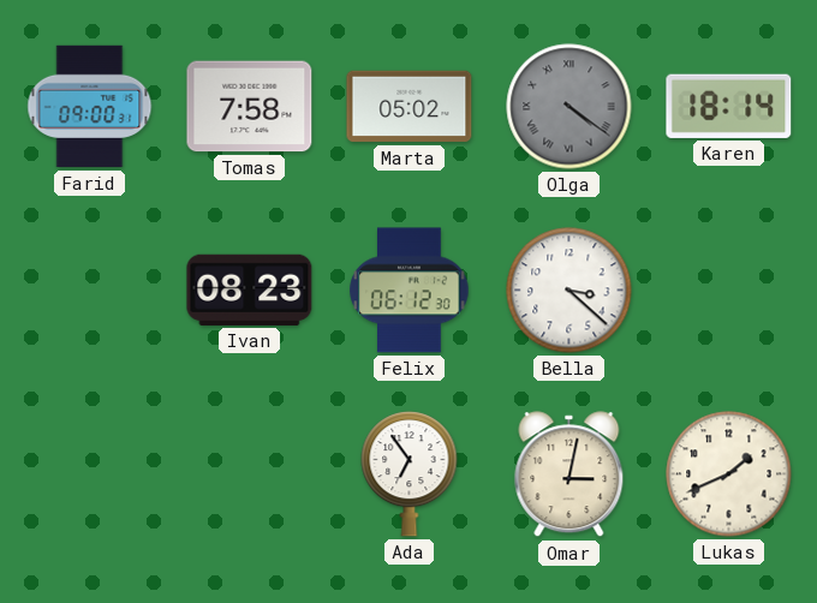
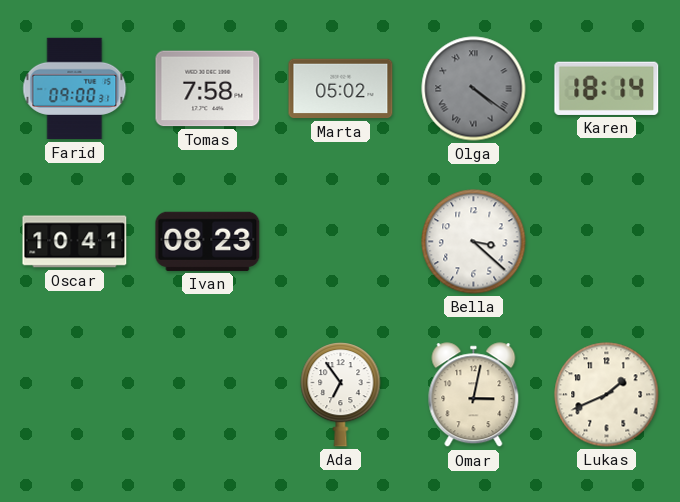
Oscar: none -> 10:41
Felix: 06:12 -> none
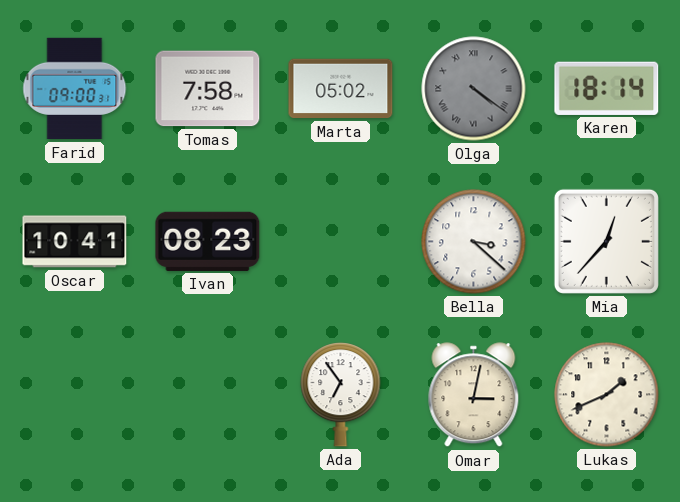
Mia: none -> 12:37
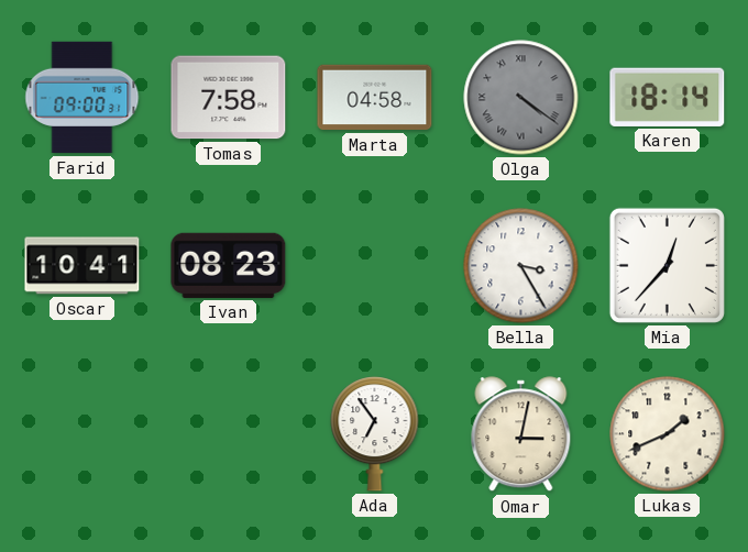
Marta: 05:02 -> 04:58
Bella: 3:22 -> 3:25
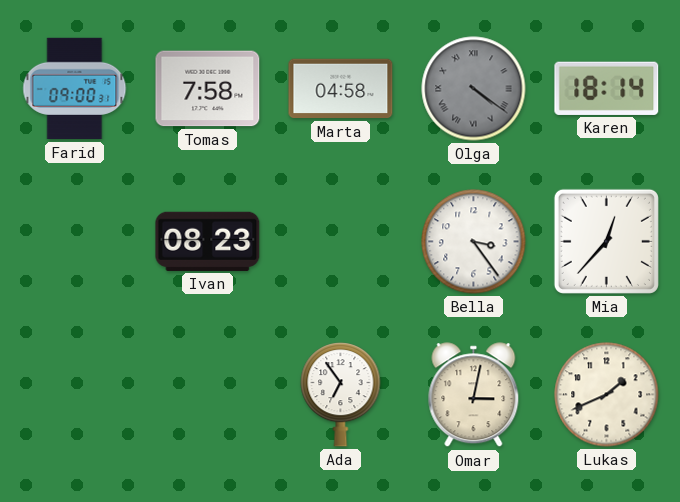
Oscar: 10:41 -> none
Bella: 3:25 -> 3:24
